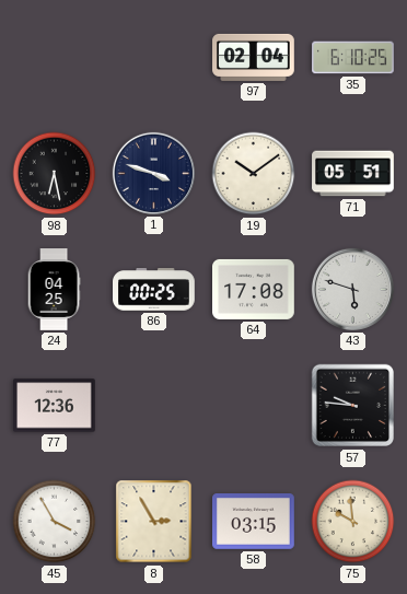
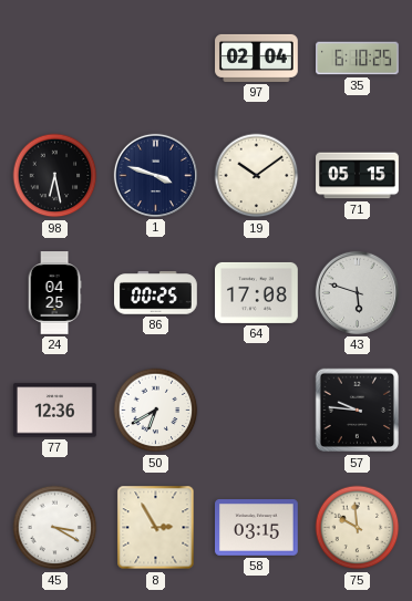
71: 05:51 -> 05:15
50: none -> 6:40
45: 3:55 -> 3:20
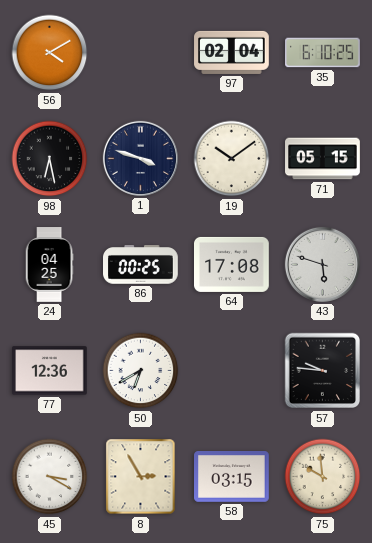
56: none -> 4:10
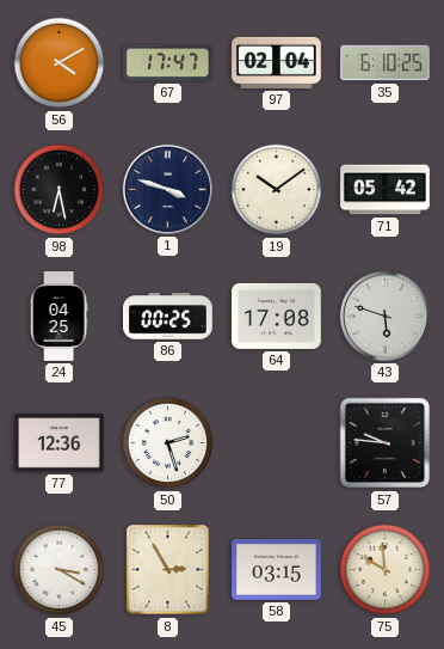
67: none -> 17:47
71: 05:15 -> 05:42
50: 6:40 -> 2:27
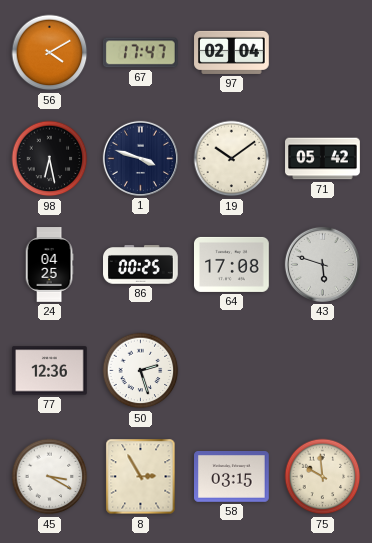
35: 6:10 -> none
57: 9:46 -> none
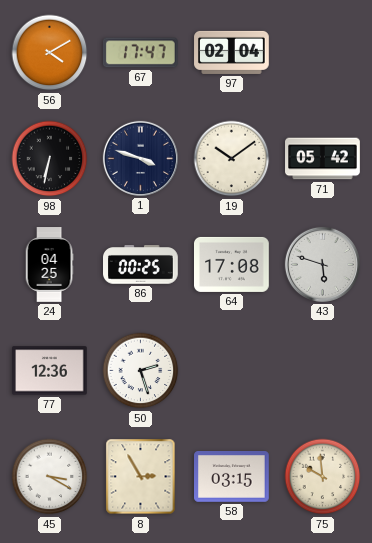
98: 6:28 -> 6:32
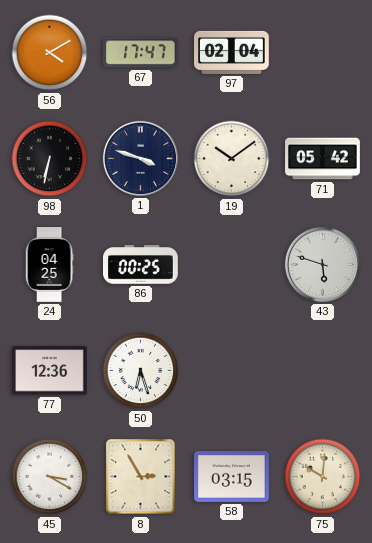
64: 17:08 -> none
50: 2:27 -> 6:27
75: 9:59 -> 10:01
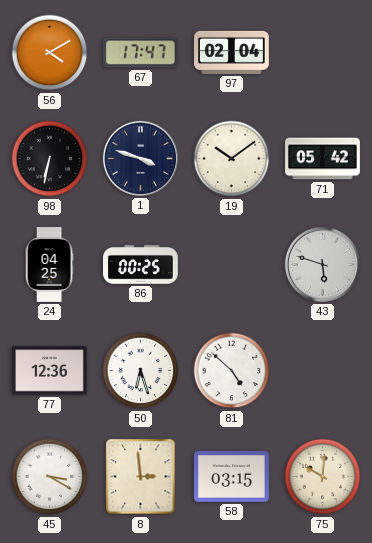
81: none -> 4:52
8: 2:55 -> 2:59
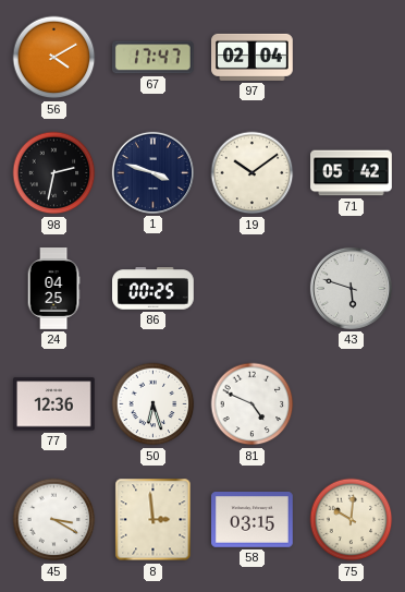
98: 6:32 -> 2:32
81: 4:52 -> 4:49
